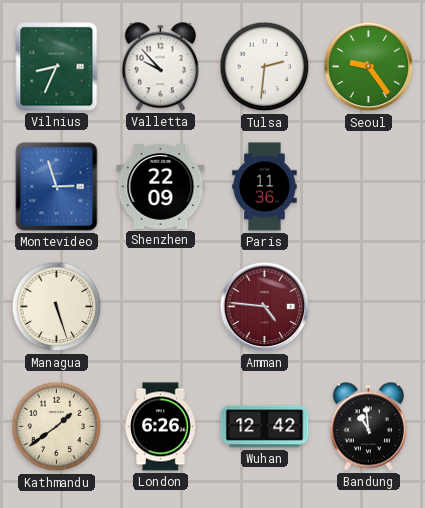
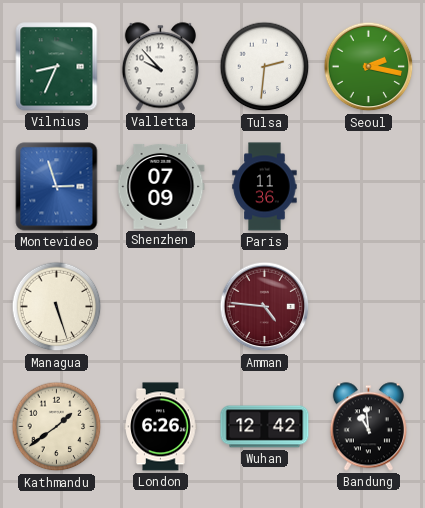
Seoul: 9:24 -> 2:17
Shenzhen: 22:09 -> 07:09
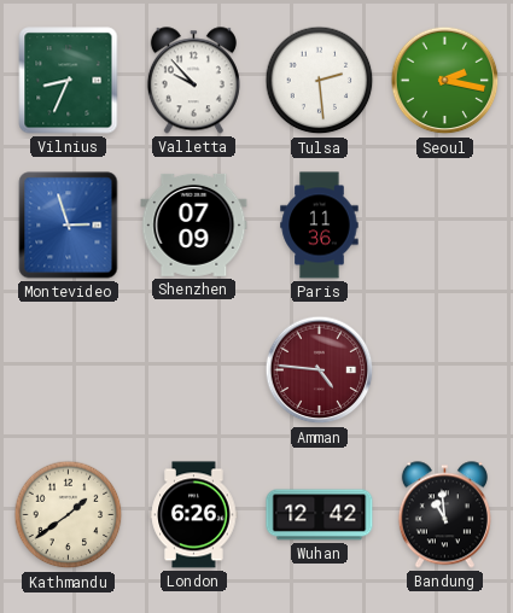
Tulsa: 2:31 -> 2:29
Managua: 5:27 -> none
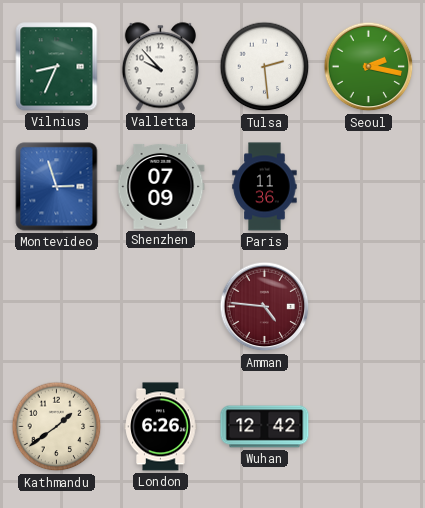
Bandung: 10:59 -> none
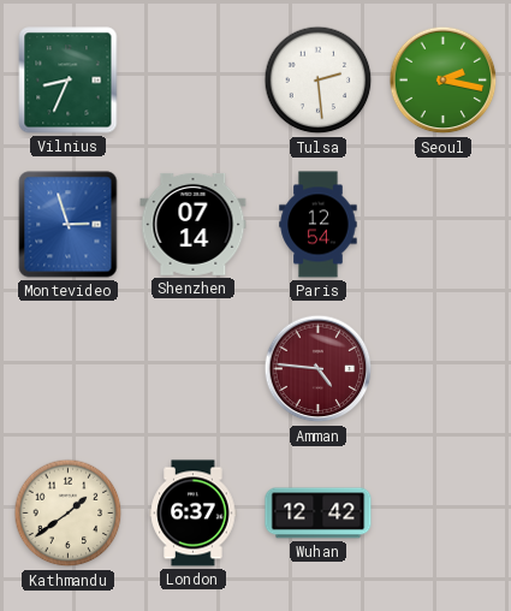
Valletta: 9:53 -> none
Shenzhen: 07:09 -> 07:14
Paris: 11:36 -> 12:54
London: 6:26 -> 6:37
